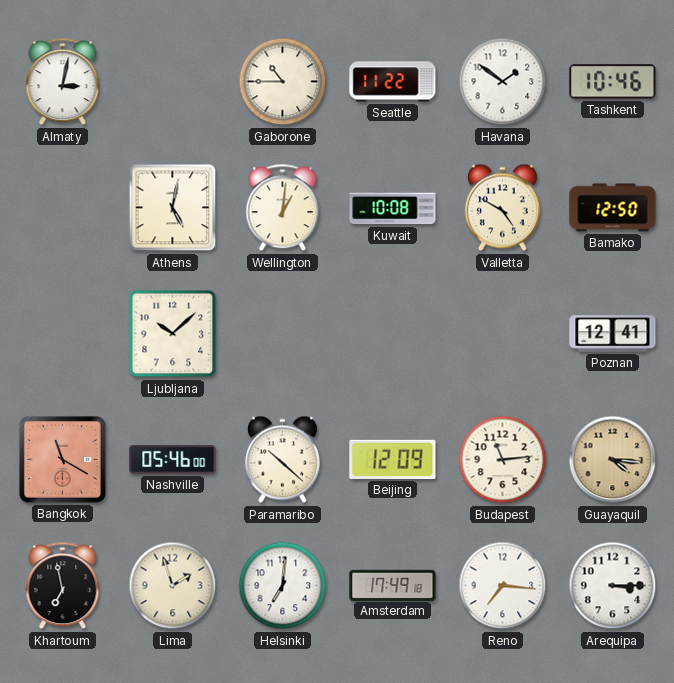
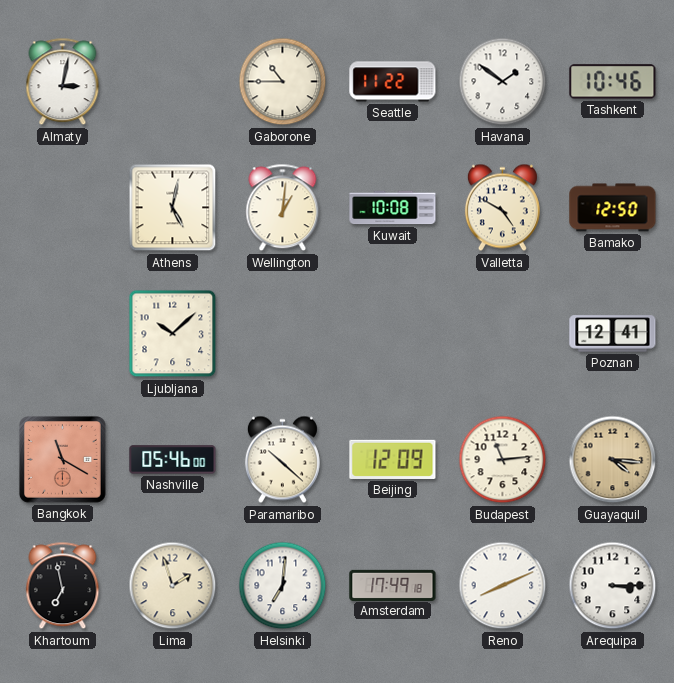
Reno: 7:16 -> 8:11
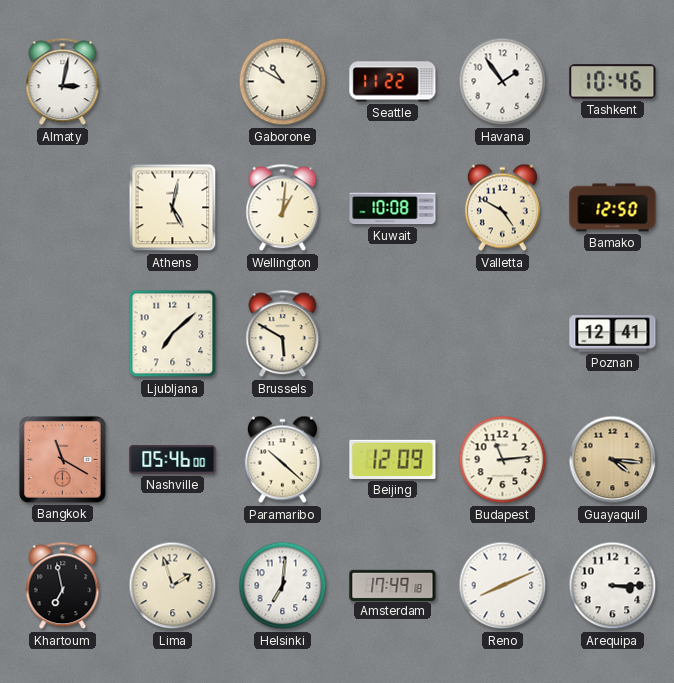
Gaborone: 10:45 -> 10:50
Havana: 1:51 -> 1:54
Ljubljana: 10:08 -> 7:08
Brussels: none -> 5:50
